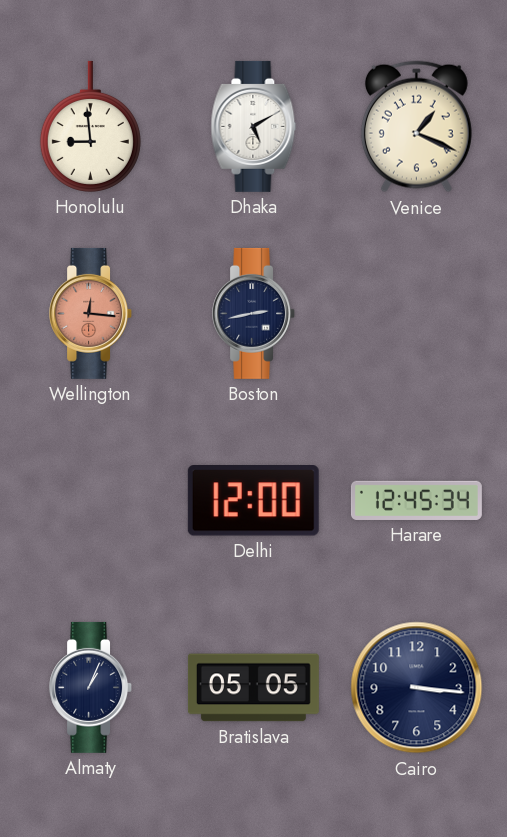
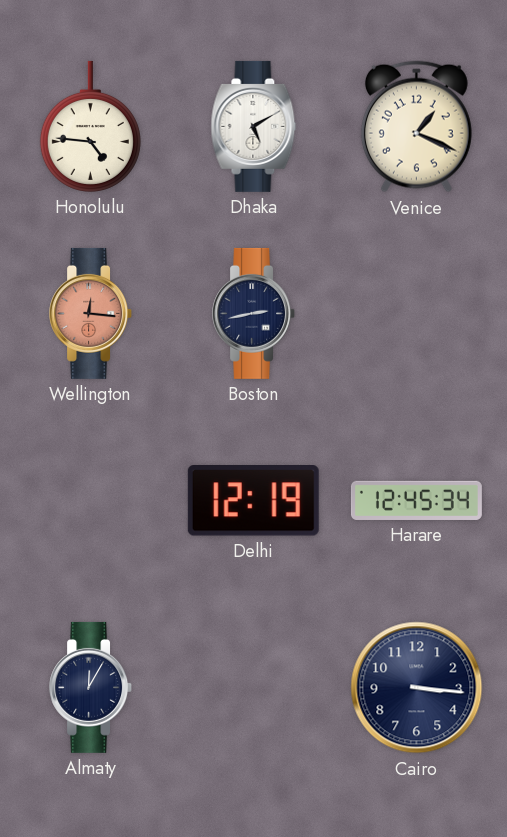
Honolulu: 8:59 -> 4:46
Delhi: 12:00 -> 12:19
Almaty: 1:04 -> 12:05
Bratislava: 05:05 -> none
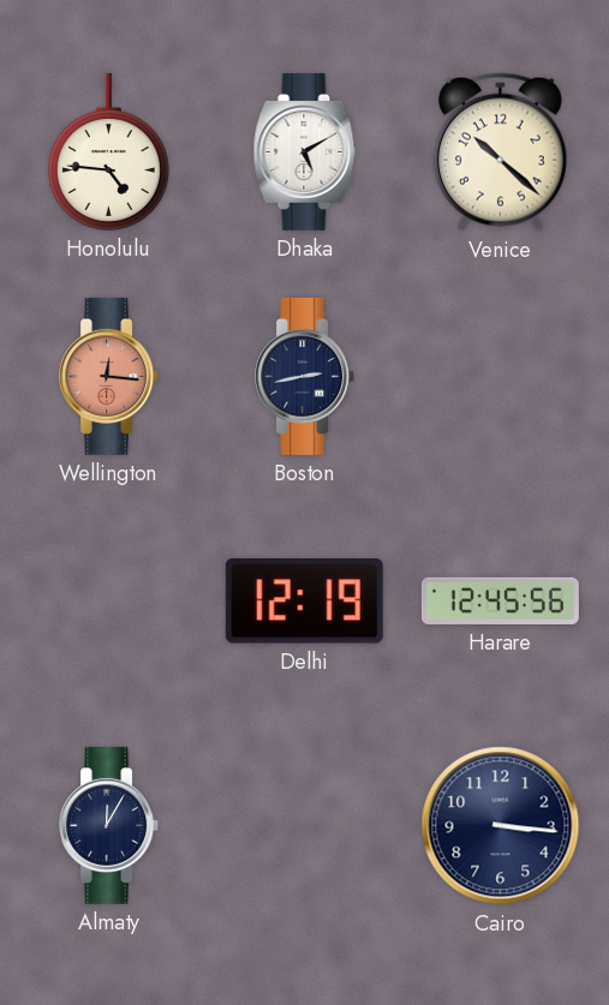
Venice: 1:19 -> 10:22
Harare: 12:45:34 -> 12:45:56
